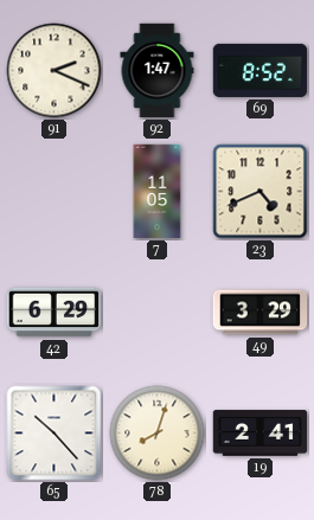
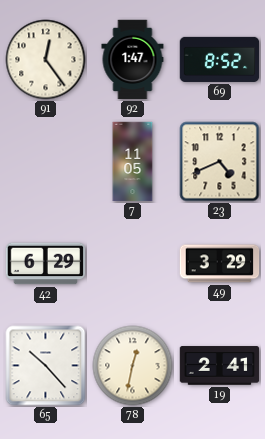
91: 2:19 -> 12:24
78: 8:03 -> 12:32
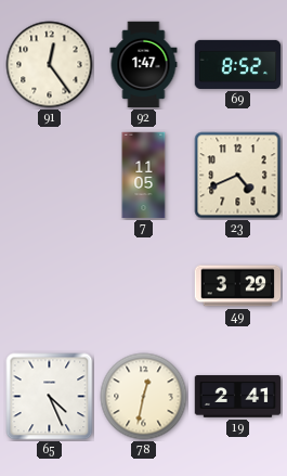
42: 6:29 -> none
65: 10:23 -> 4:26
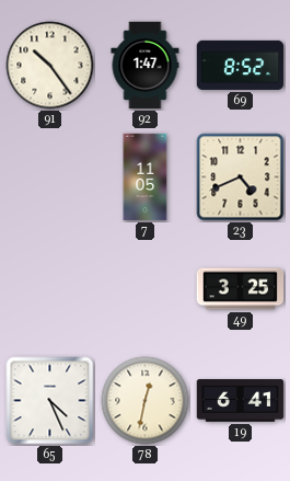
91: 12:24 -> 10:24
49: 3:29 -> 3:25
19: 2:41 -> 6:41
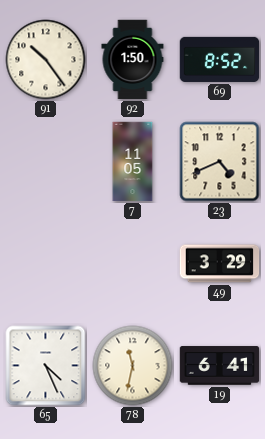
92: 1:47 -> 1:50
49: 3:25 -> 3:29
78: 12:32 -> 11:32
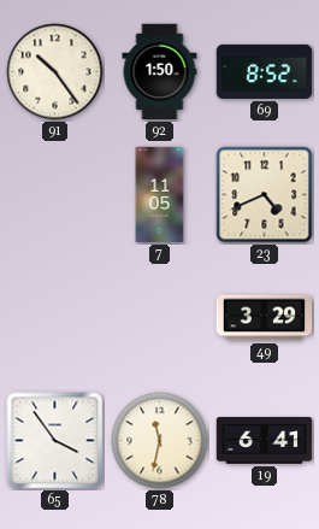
65: 4:26 -> 3:54
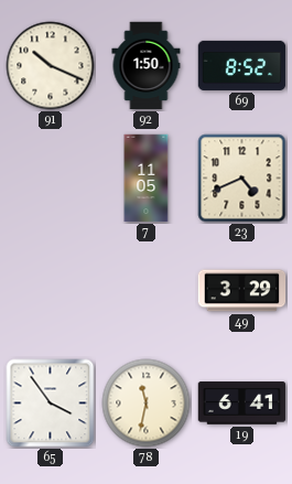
91: 10:24 -> 10:19
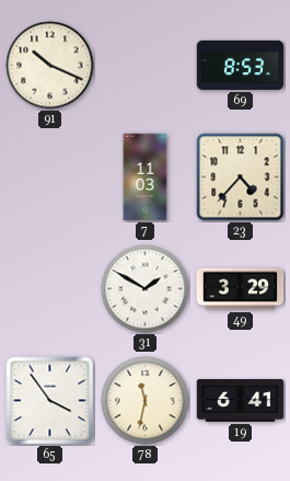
92: 1:50 -> none
69: 8:52 -> 8:53
7: 11:05 -> 11:03
23: 4:41 -> 4:37
31: none -> 1:50
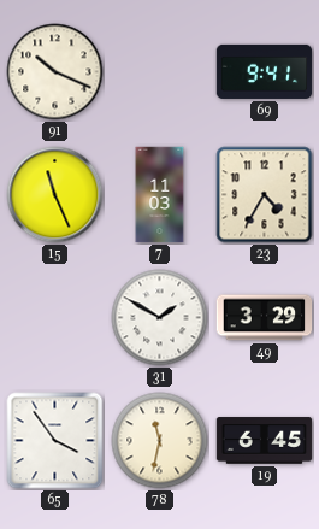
69: 8:53 -> 9:41
15: none -> 11:26
23: 4:37 -> 4:35
19: 6:41 -> 6:45
